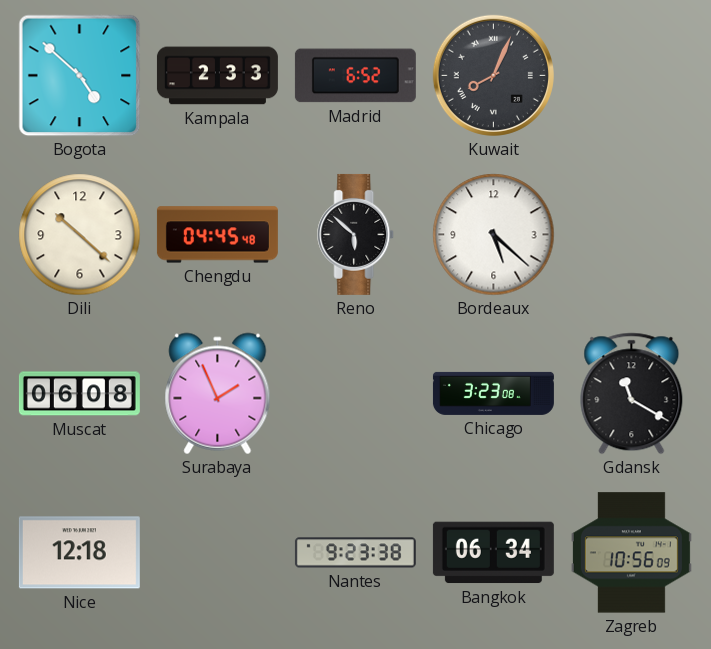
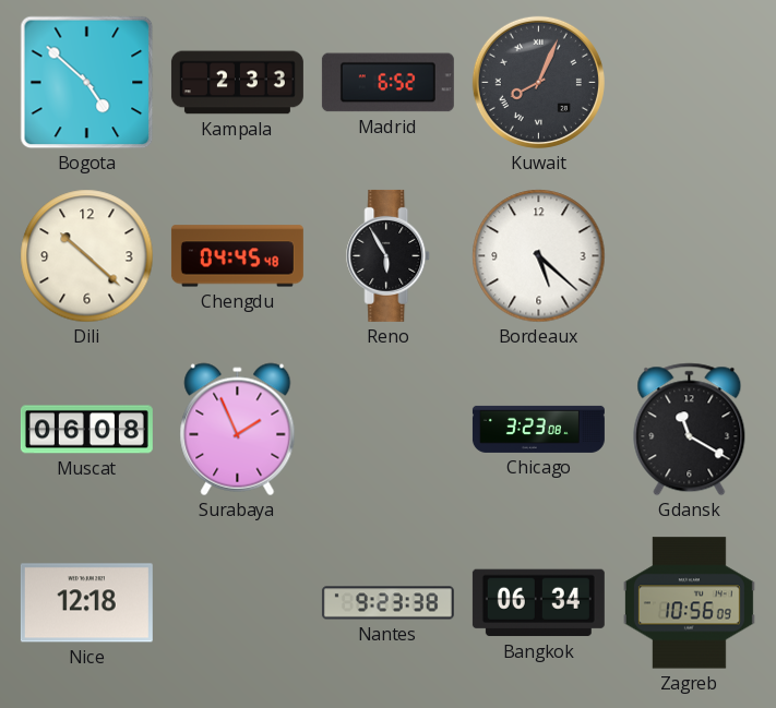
Reno: 5:52 -> 5:55
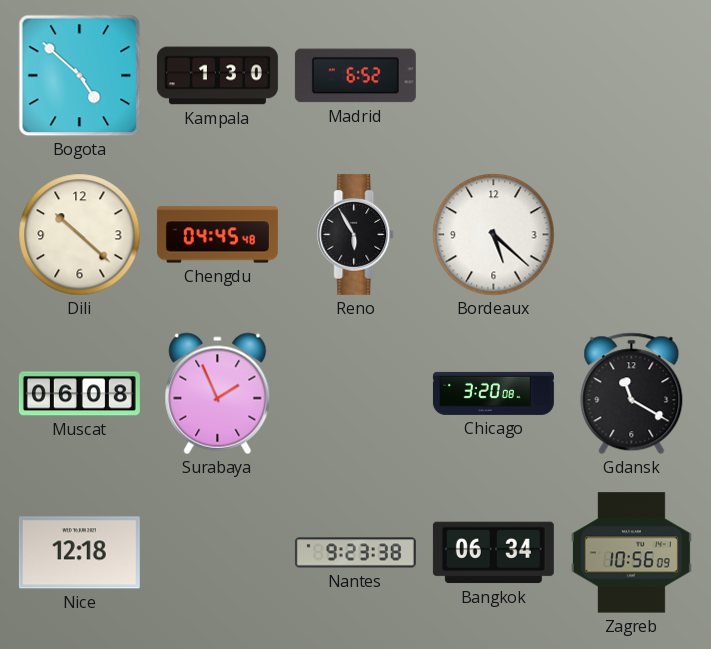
Kampala: 2:33 -> 1:30
Kuwait: 8:04 -> none
Chicago: 3:23 -> 3:20
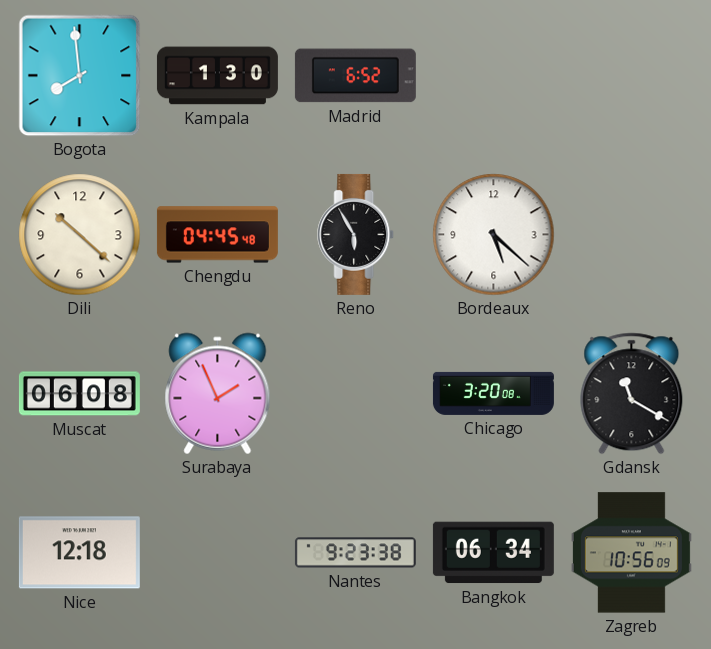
Bogota: 4:52 -> 7:59
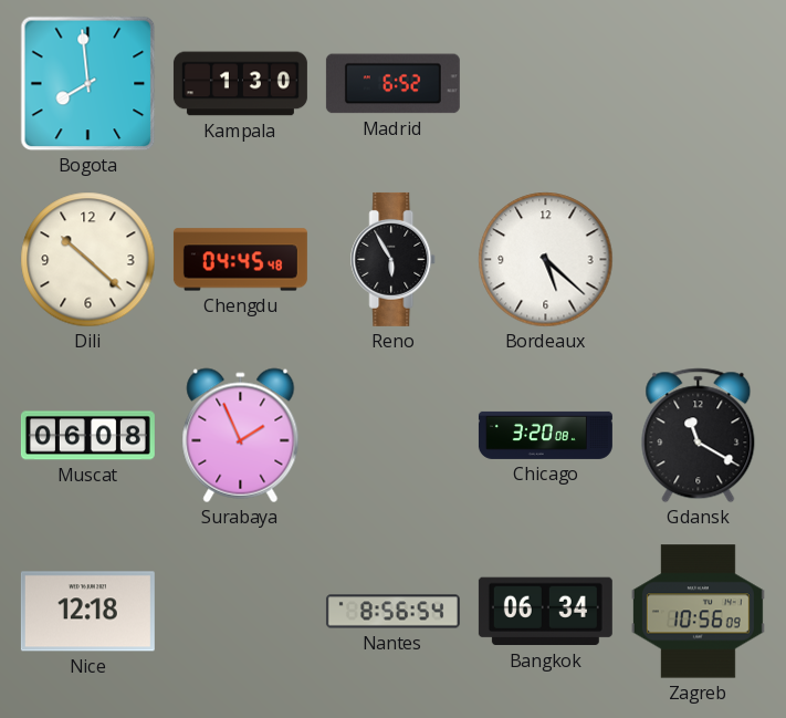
Nantes: 9:23 -> 8:56
